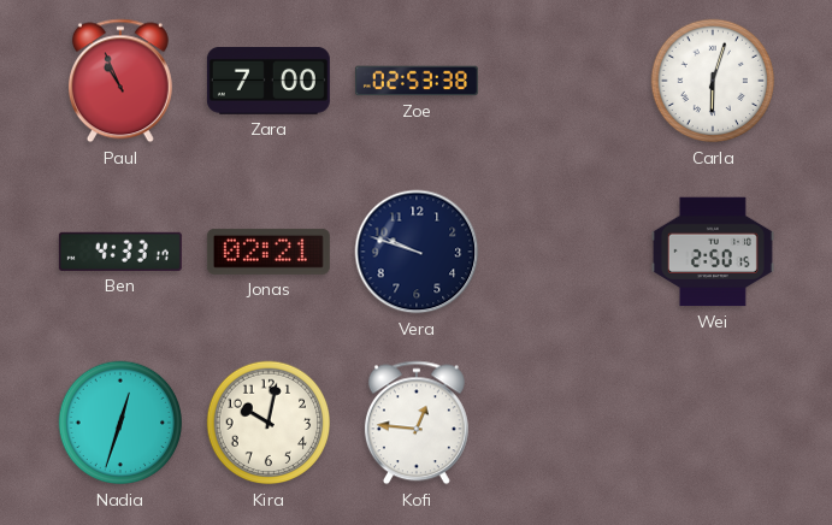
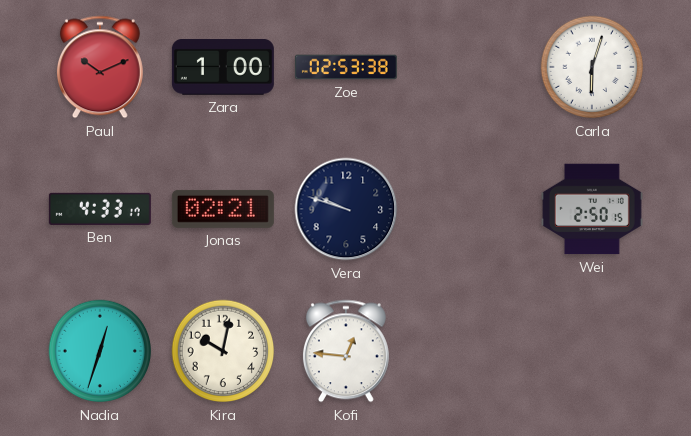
Paul: 10:56 -> 10:11
Zara: 7:00 -> 1:00
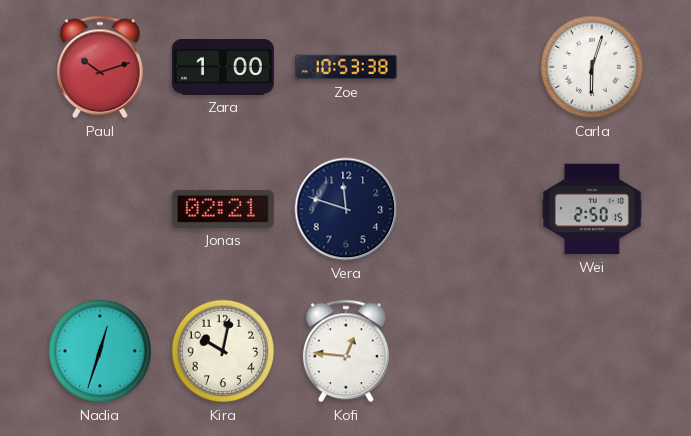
Paul: 10:11 -> 10:12
Zoe: 02:53 -> 10:53
Ben: 4:33 -> none
Vera: 9:48 -> 11:48
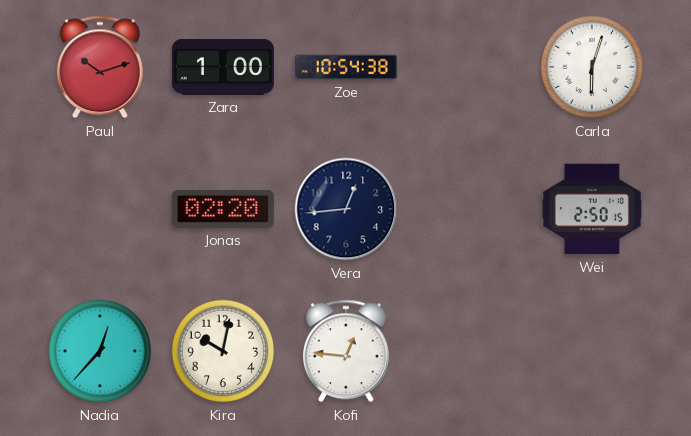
Zoe: 10:53 -> 10:54
Jonas: 02:21 -> 02:20
Vera: 11:48 -> 12:44
Nadia: 12:33 -> 12:37
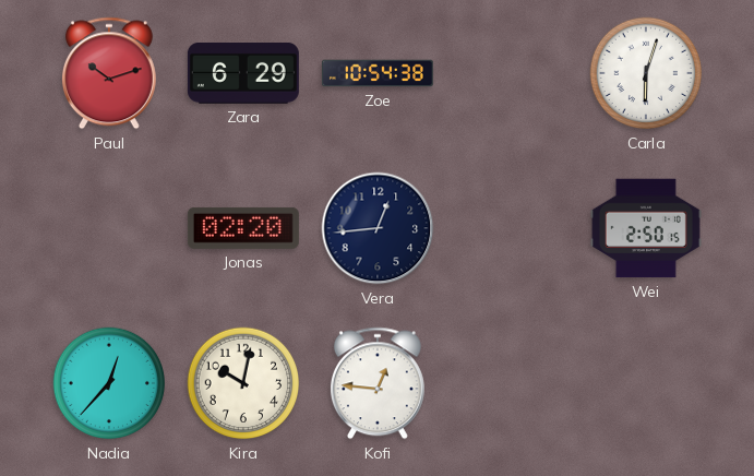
Zara: 1:00 -> 6:29
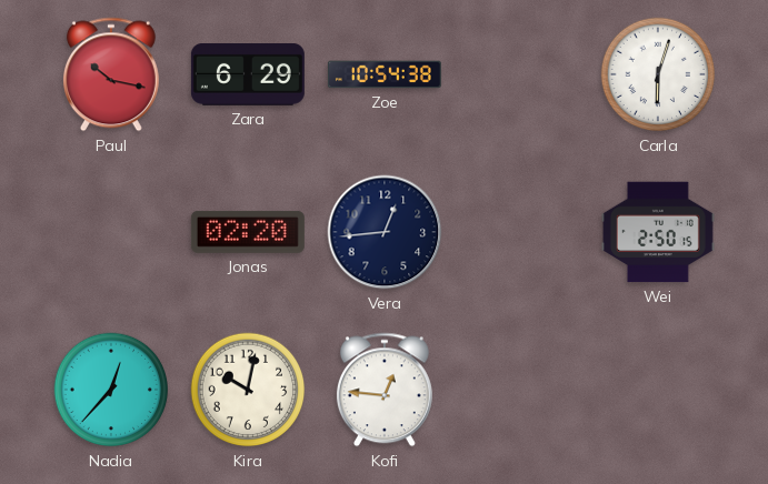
Paul: 10:12 -> 10:17
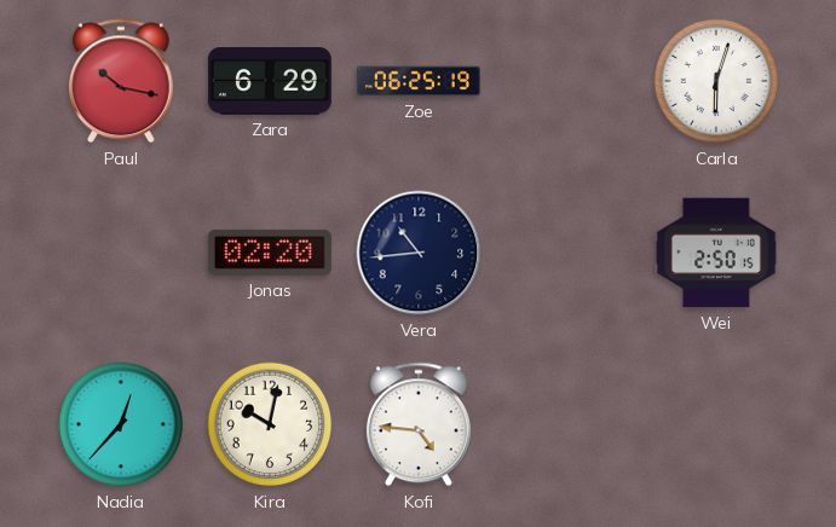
Zoe: 10:54 -> 06:25
Vera: 12:44 -> 10:44
Kofi: 12:46 -> 4:46
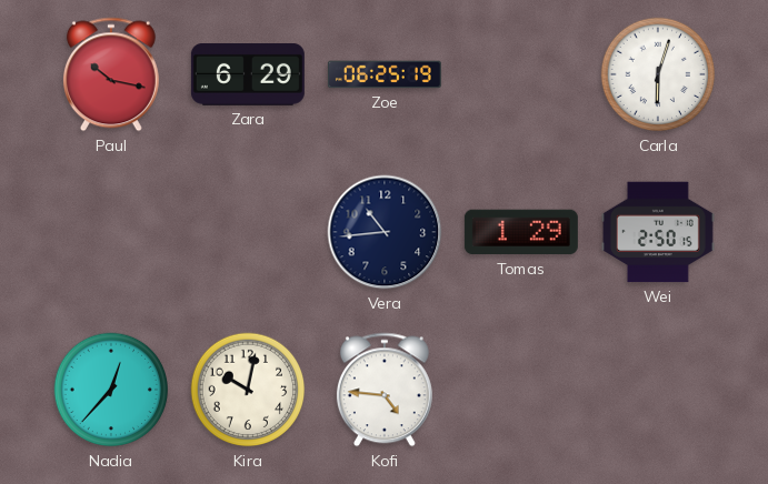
Jonas: 02:20 -> none
Tomas: none -> 1:29
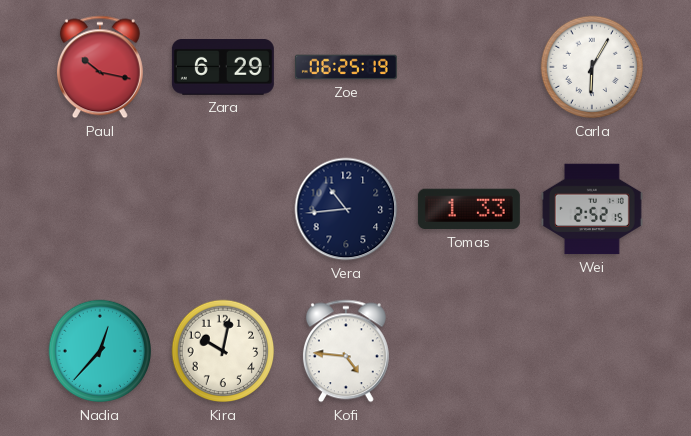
Carla: 6:03 -> 6:05
Tomas: 1:29 -> 1:33
Wei: 2:50 -> 2:52
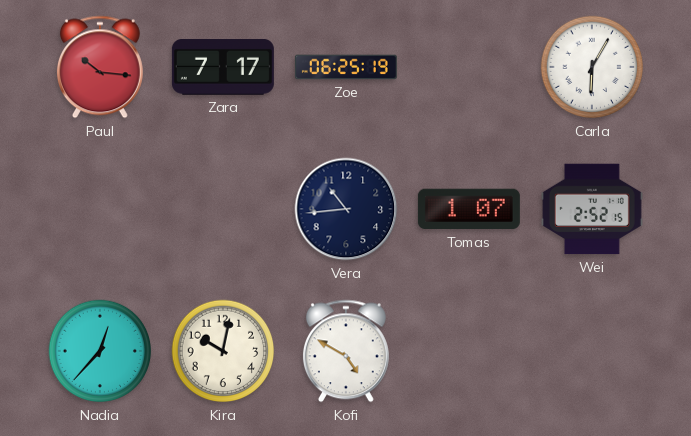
Paul: 10:17 -> 10:16
Zara: 6:29 -> 7:17
Tomas: 1:33 -> 1:07
Kofi: 4:46 -> 4:50
